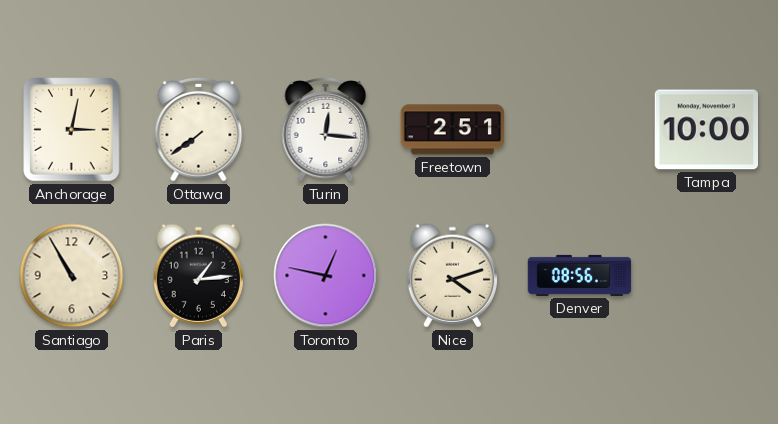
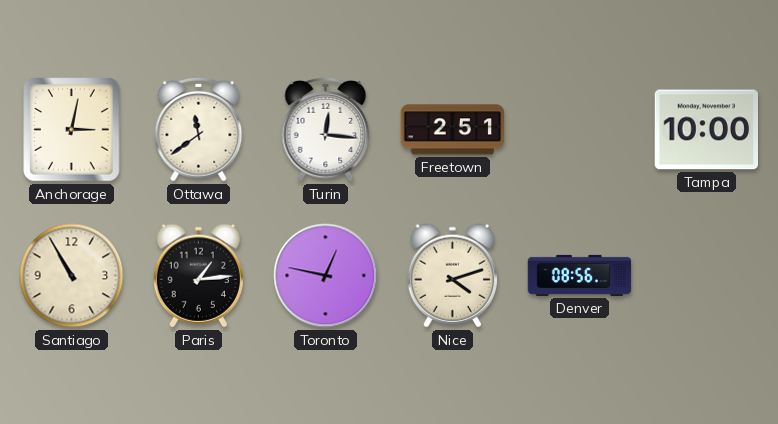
Ottawa: 7:39 -> 11:39
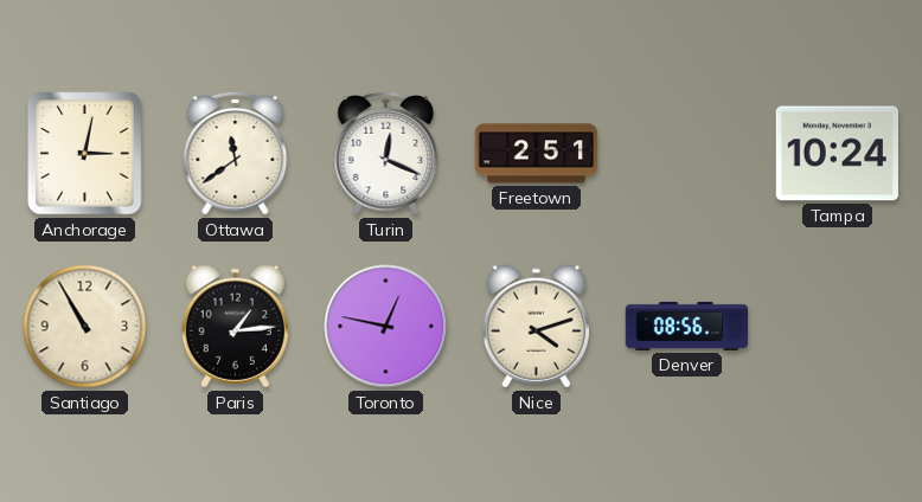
Turin: 12:16 -> 12:19
Tampa: 10:00 -> 10:24
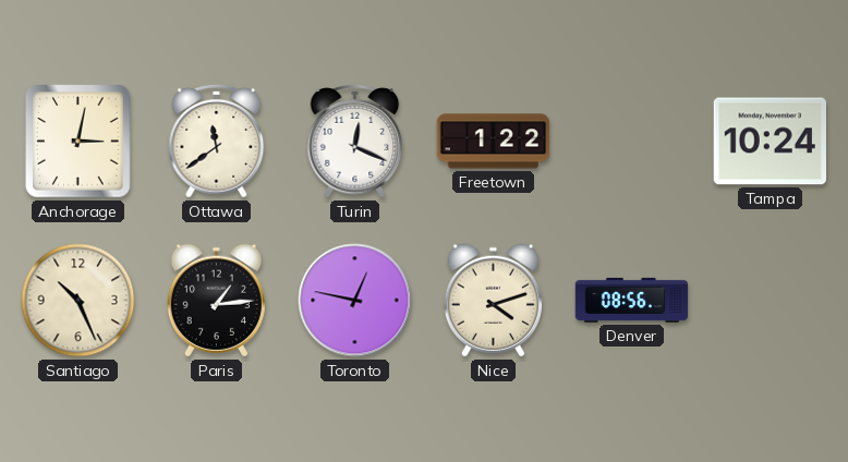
Freetown: 2:51 -> 1:22
Santiago: 10:55 -> 10:26
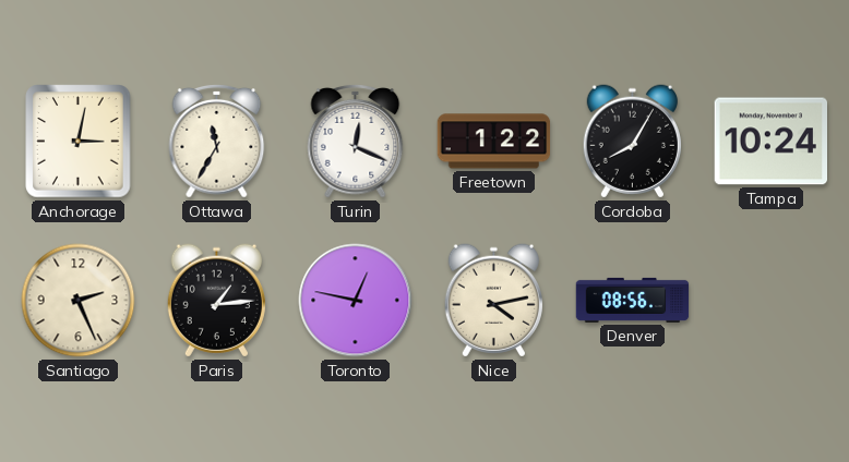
Ottawa: 11:39 -> 11:35
Cordoba: none -> 8:05
Santiago: 10:26 -> 2:26
Nice: 4:12 -> 4:13
